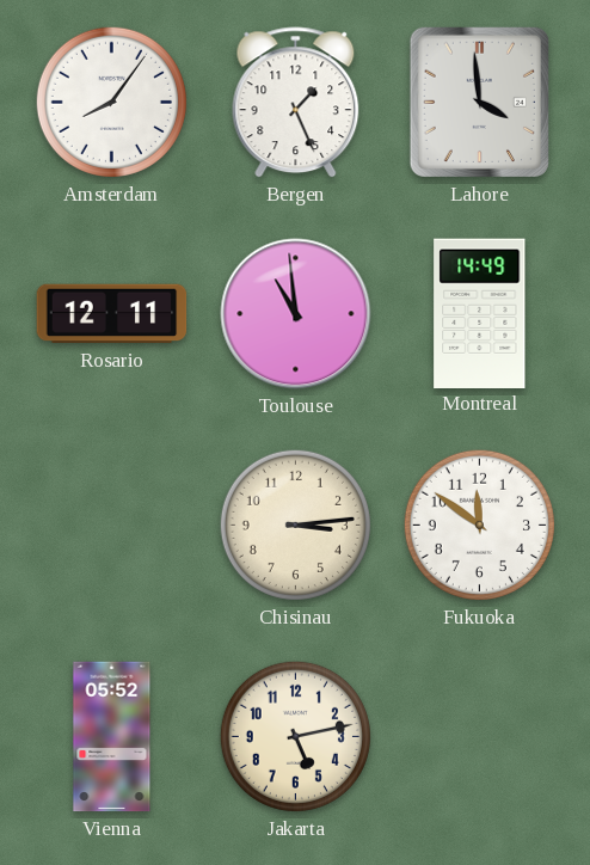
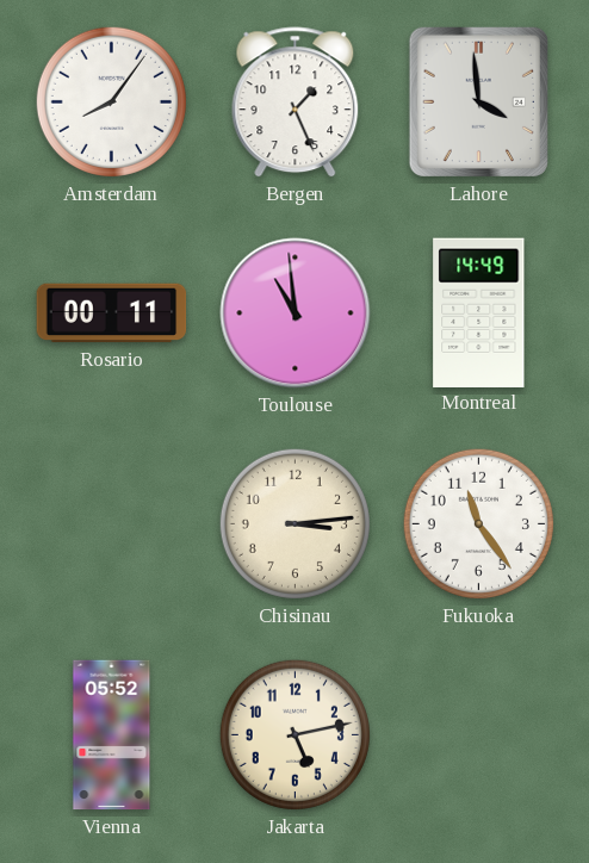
Rosario: 12:11 -> 00:11
Fukuoka: 11:51 -> 11:24
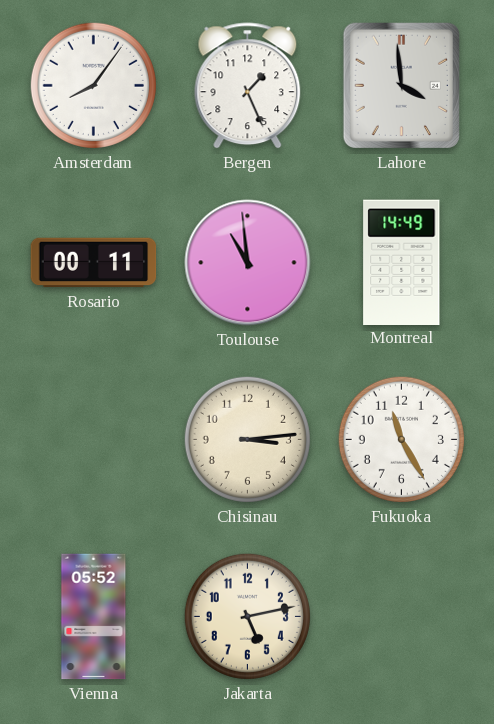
Fukuoka: 11:24 -> 11:25
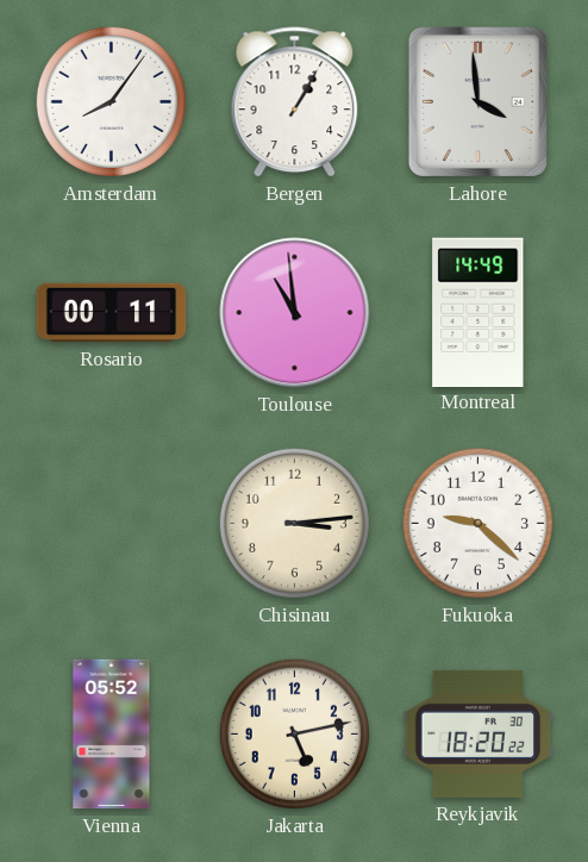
Bergen: 1:26 -> 1:05
Fukuoka: 11:25 -> 9:22
Reykjavik: none -> 18:20
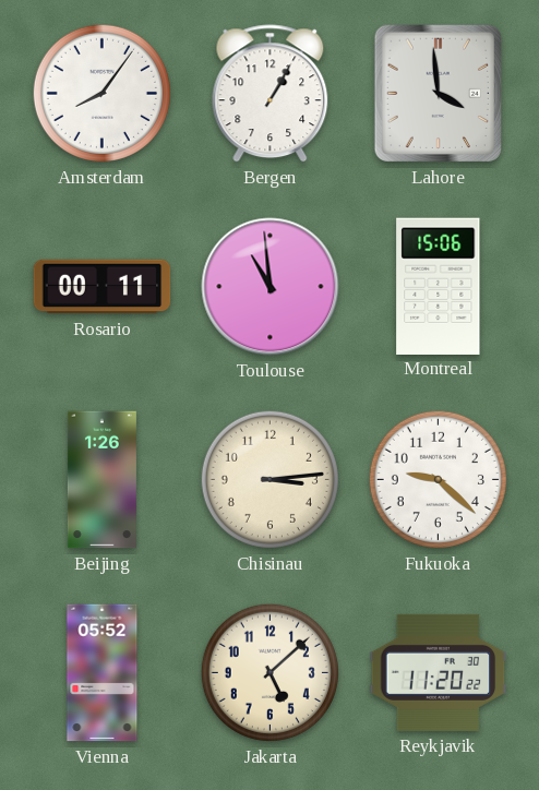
Montreal: 14:49 -> 15:06
Beijing: none -> 1:26
Jakarta: 5:13 -> 5:08
Reykjavik: 18:20 -> 11:20
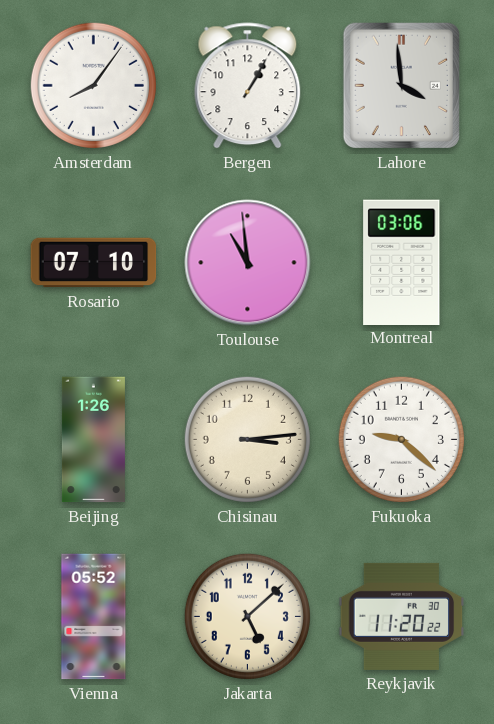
Rosario: 00:11 -> 07:10
Montreal: 15:06 -> 03:06
